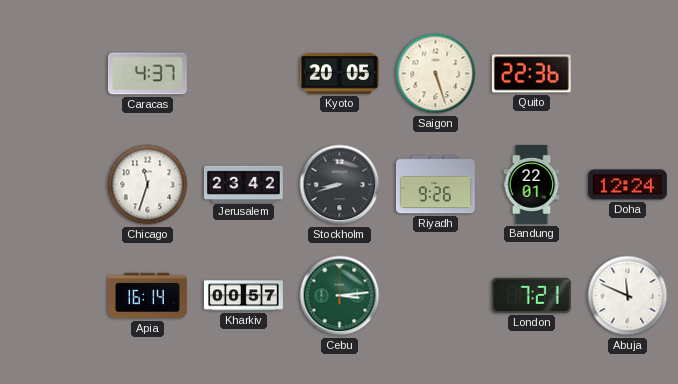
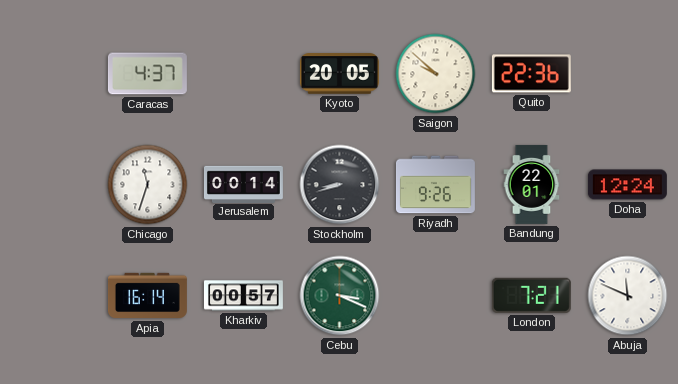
Saigon: 5:27 -> 9:52
Jerusalem: 23:42 -> 00:14
Cebu: 3:14 -> 3:19
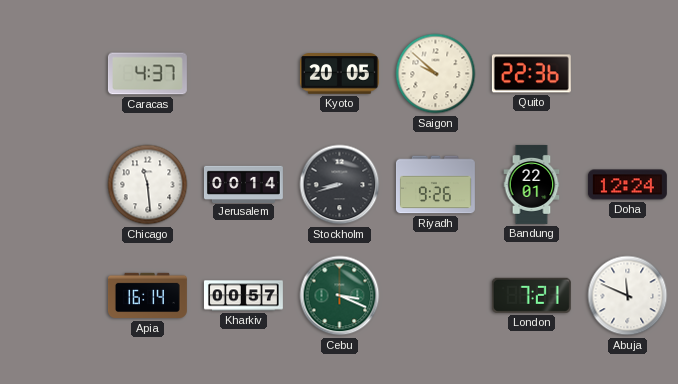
Chicago: 11:33 -> 11:29
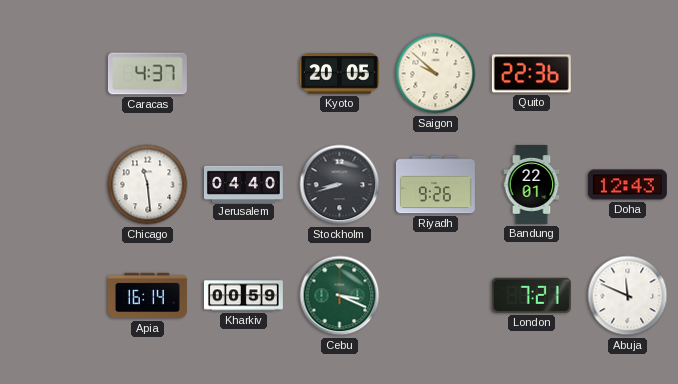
Jerusalem: 00:14 -> 04:40
Doha: 12:24 -> 12:43
Kharkiv: 00:57 -> 00:59
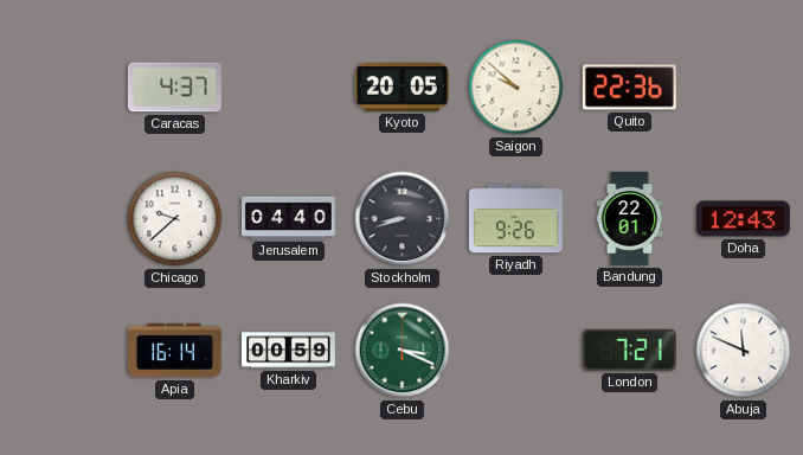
Chicago: 11:29 -> 9:38
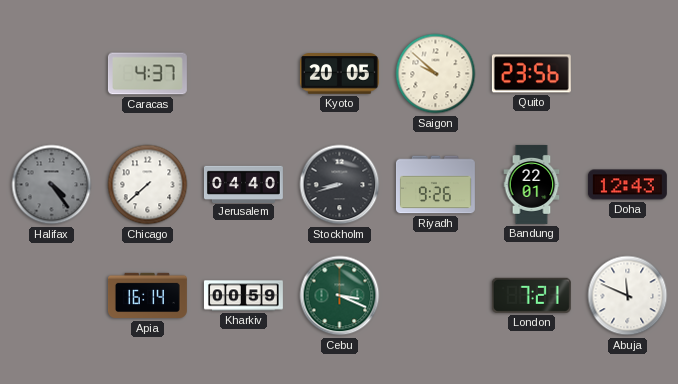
Quito: 22:36 -> 23:56
Halifax: none -> 4:24
Chicago: 9:38 -> 7:38
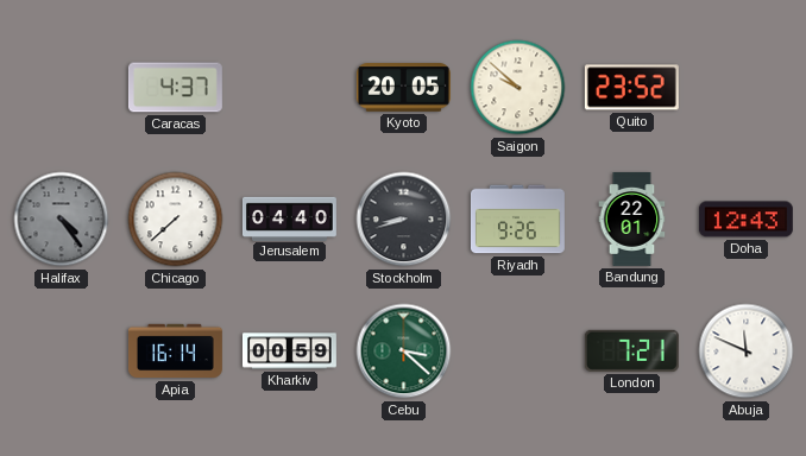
Quito: 23:56 -> 23:52
Cebu: 3:19 -> 3:22
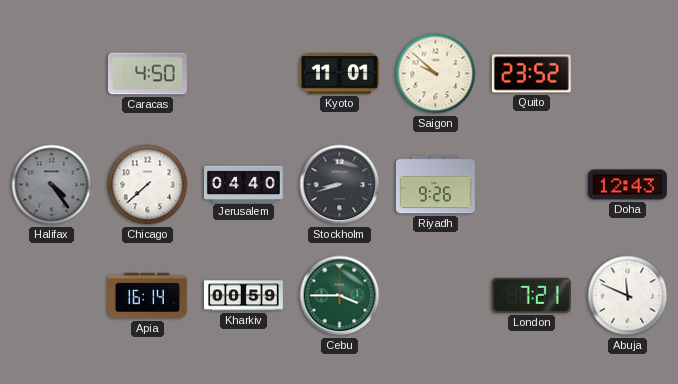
Caracas: 4:37 -> 4:50
Kyoto: 20:05 -> 11:01
Bandung: 22:01 -> none
Cebu: 3:22 -> 3:45
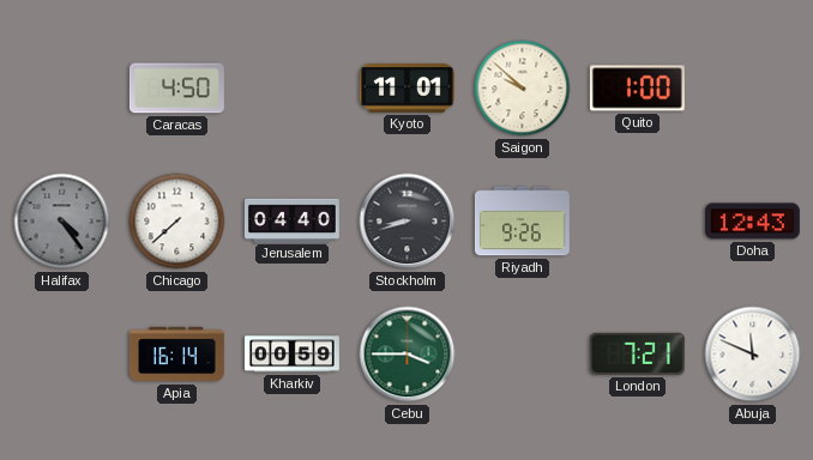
Quito: 23:52 -> 1:00
